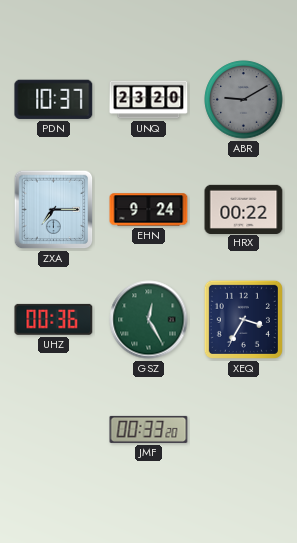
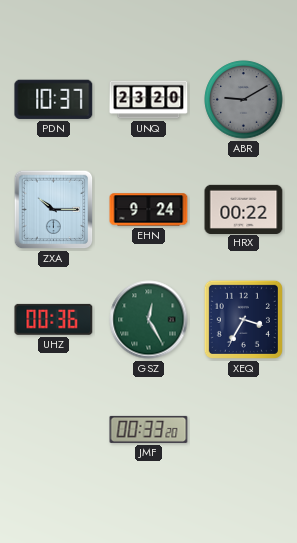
ZXA: 7:15 -> 10:15
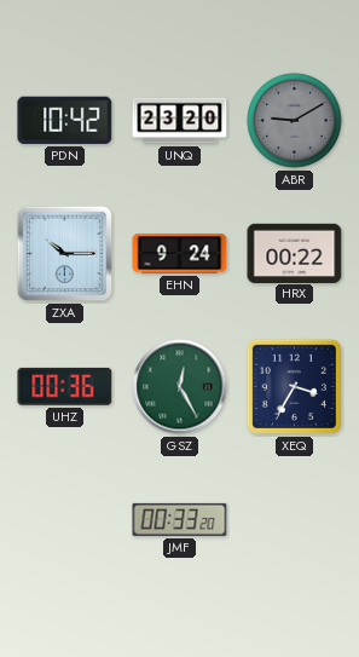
PDN: 10:37 -> 10:42
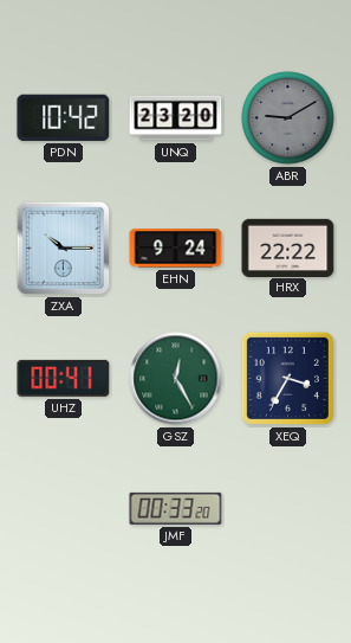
HRX: 00:22 -> 22:22
UHZ: 00:36 -> 00:41
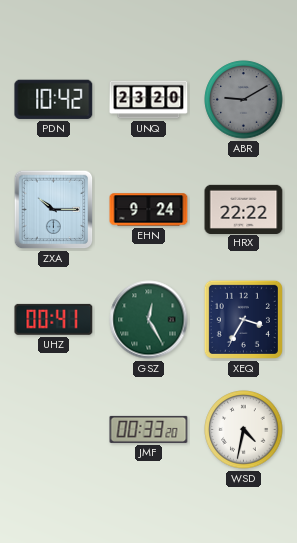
WSD: none -> 4:32
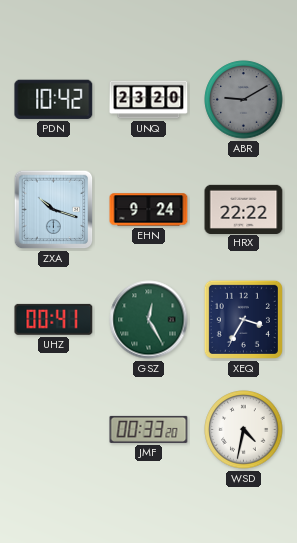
ZXA: 10:15 -> 10:18
